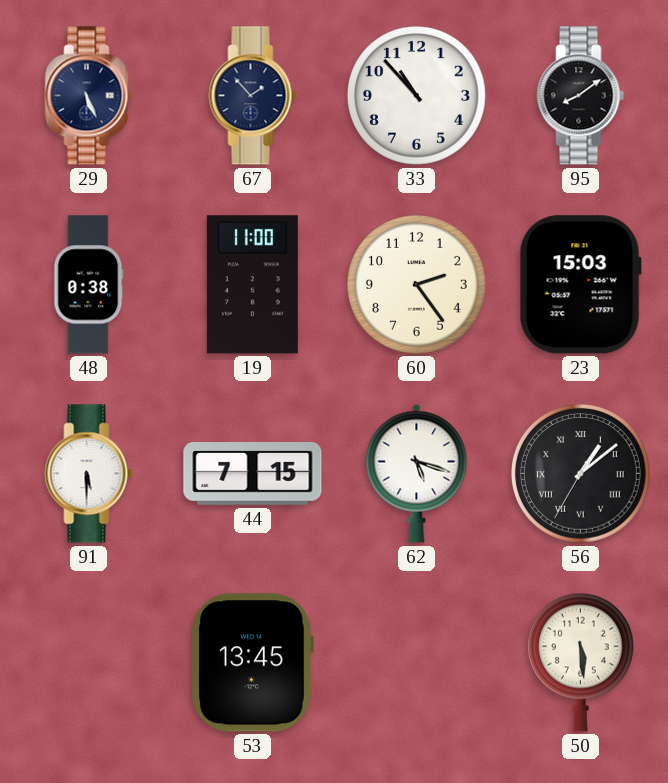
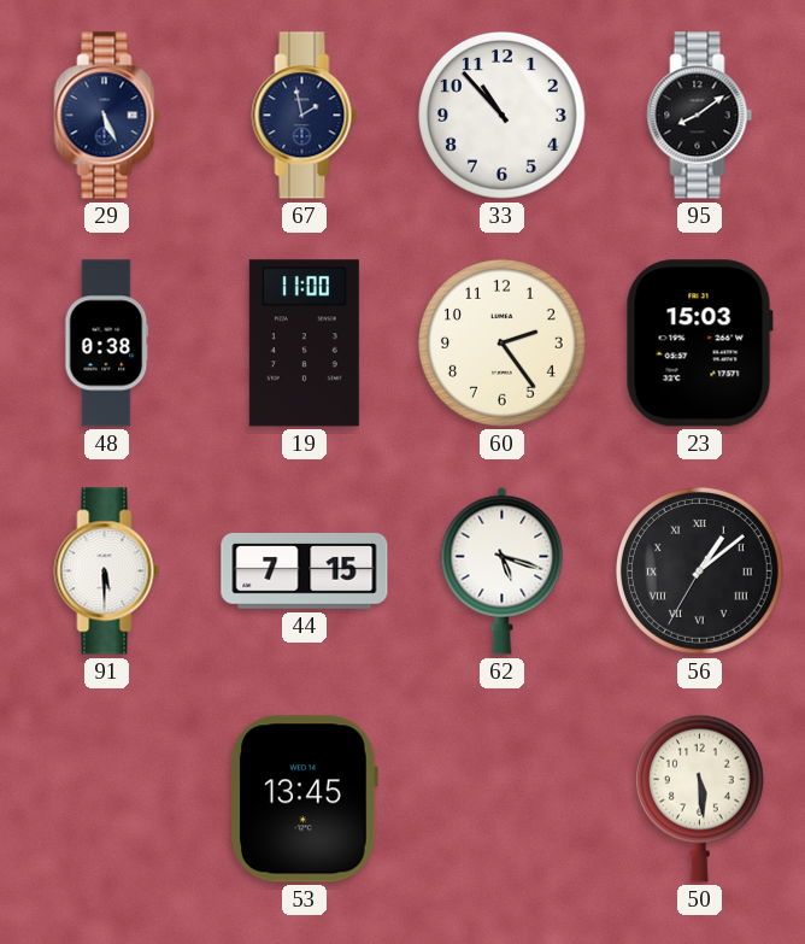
67: 1:53 -> 1:58
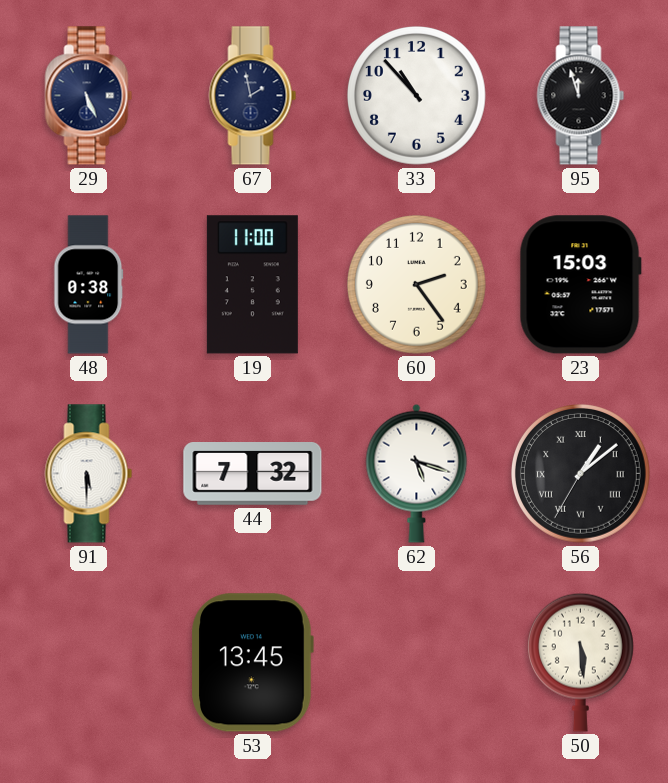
95: 8:09 -> 11:57
44: 7:15 -> 7:32
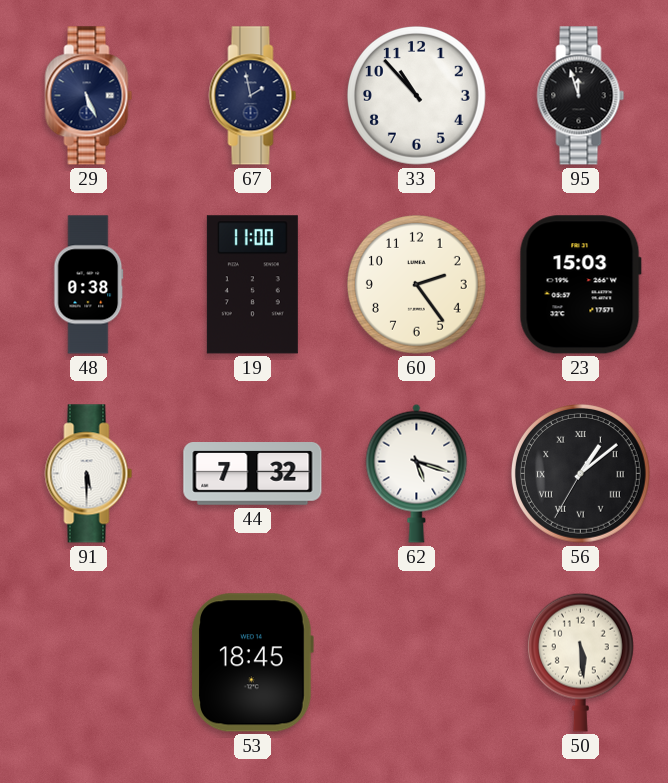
53: 13:45 -> 18:45
